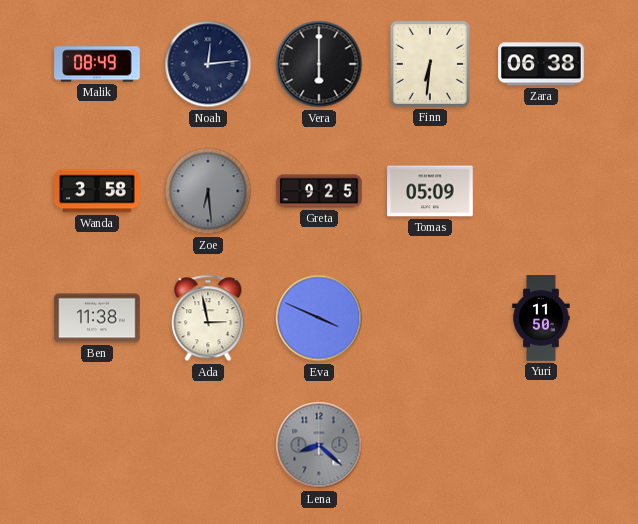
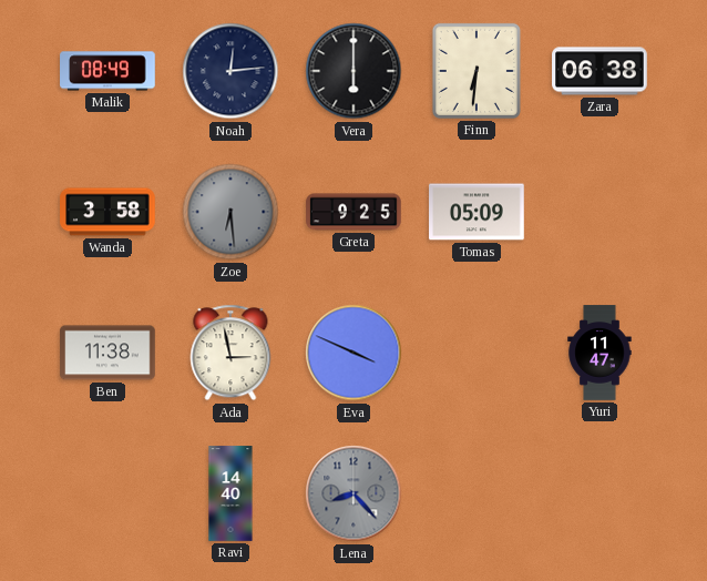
Yuri: 11:50 -> 11:47
Ravi: none -> 14:40
Lena: 8:22 -> 8:23
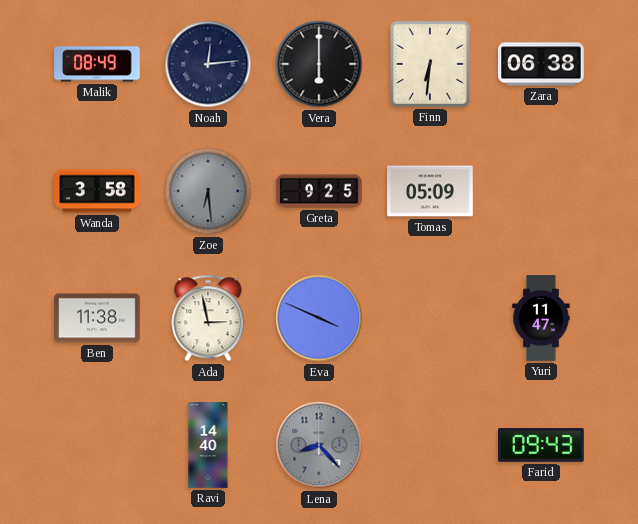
Farid: none -> 09:43
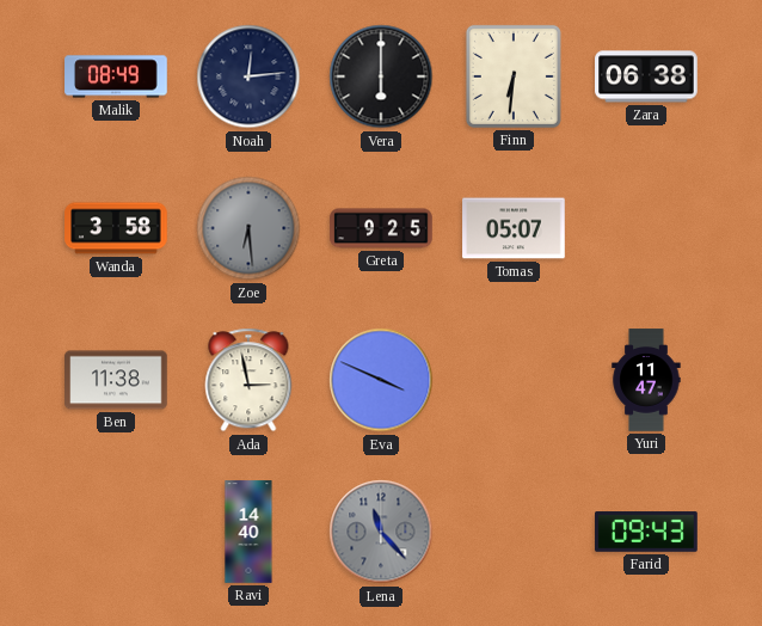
Tomas: 05:09 -> 05:07
Lena: 8:23 -> 11:23
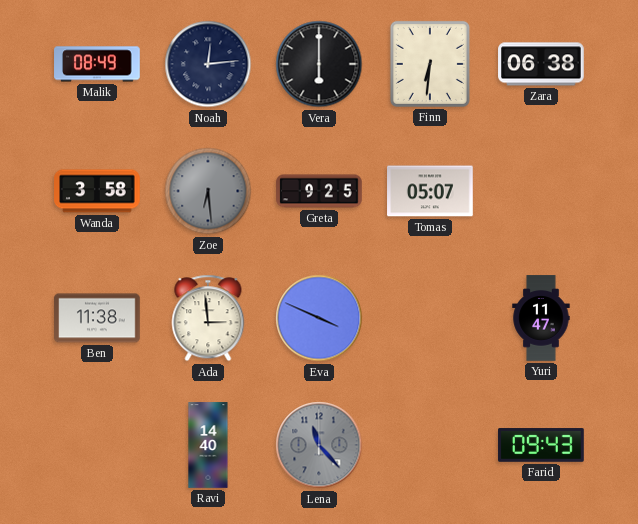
Ada: 2:58 -> 2:59
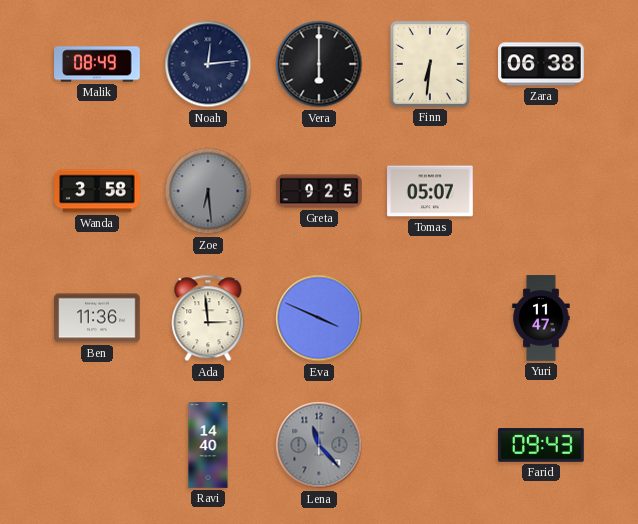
Ben: 11:38 -> 11:36
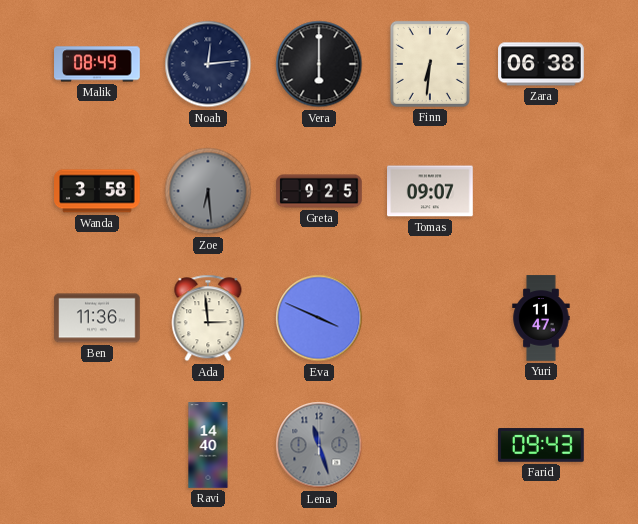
Tomas: 05:07 -> 09:07
Lena: 11:23 -> 11:27
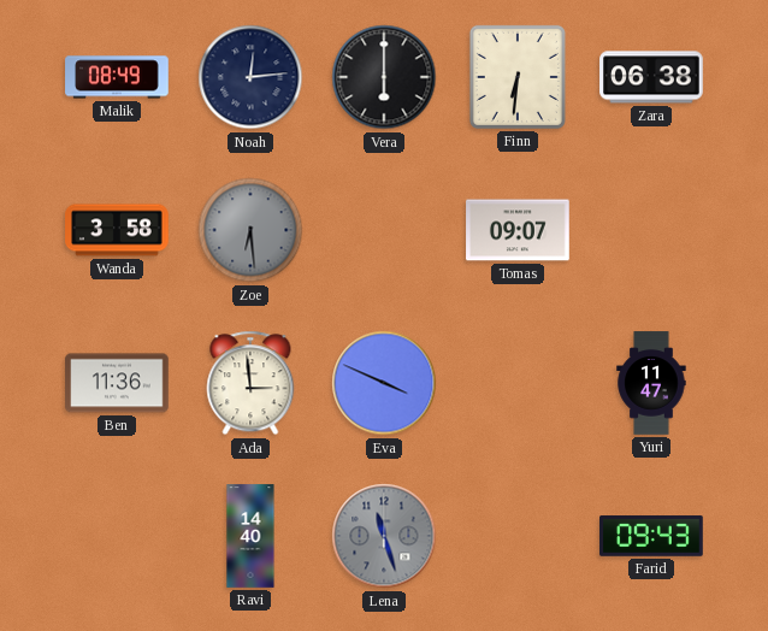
Greta: 9:25 -> none
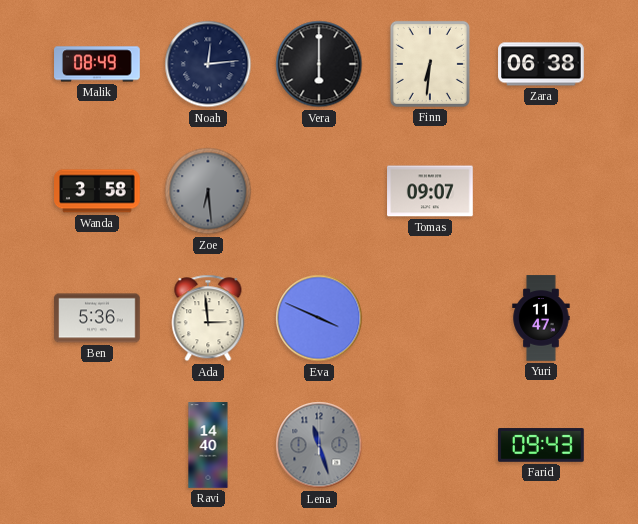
Ben: 11:36 -> 5:36
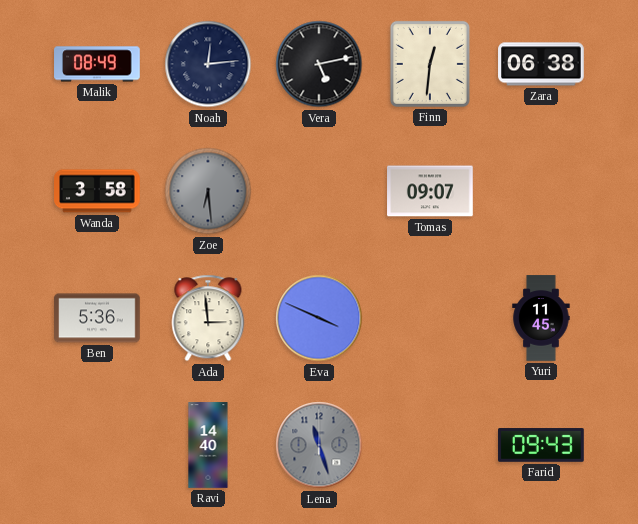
Vera: 6:00 -> 5:13
Finn: 6:31 -> 12:31
Yuri: 11:47 -> 11:45
